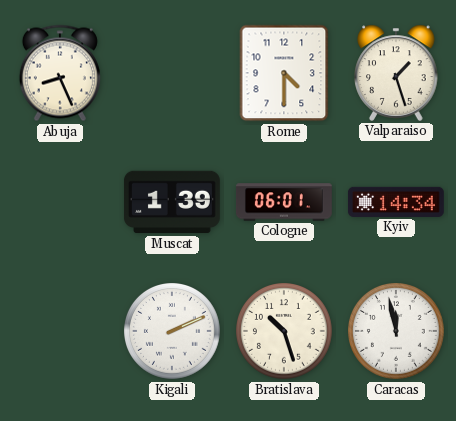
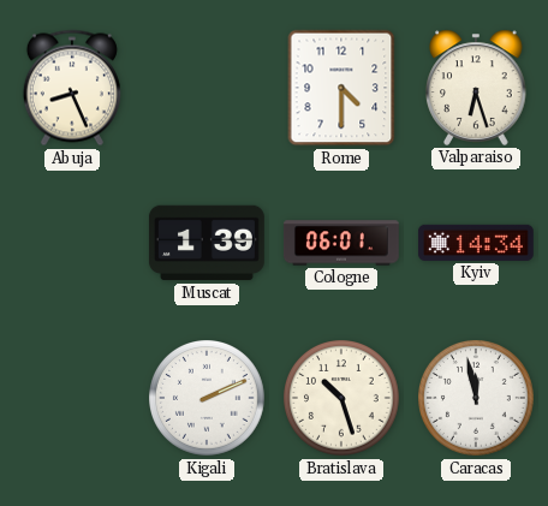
Valparaiso: 1:27 -> 6:27
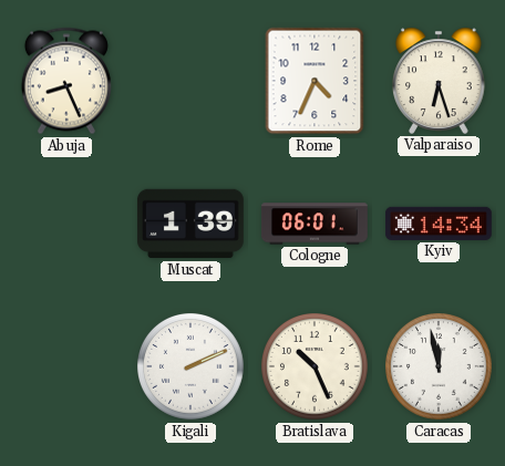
Rome: 4:30 -> 4:34
Bratislava: 10:27 -> 10:26
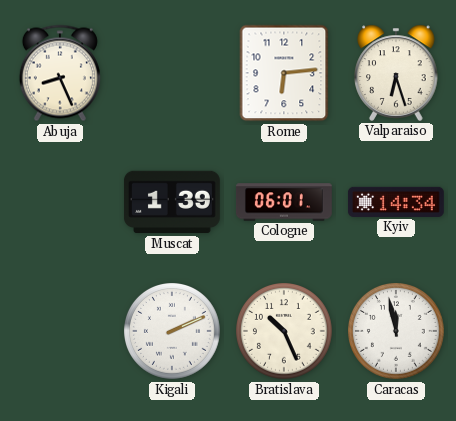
Rome: 4:34 -> 6:14
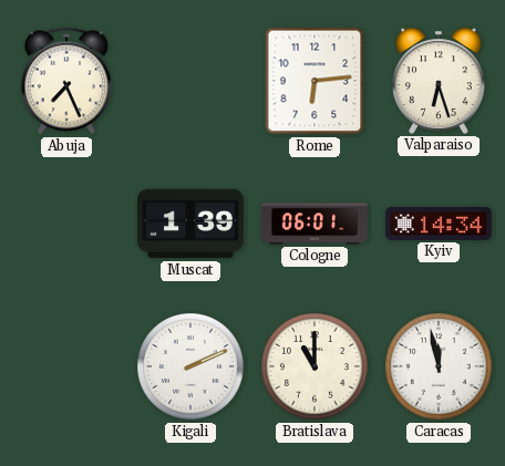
Abuja: 8:26 -> 7:26
Bratislava: 10:26 -> 11:00
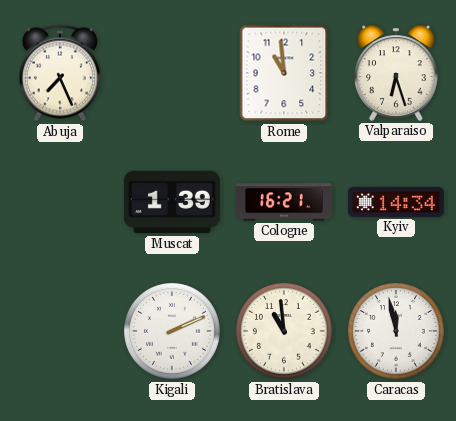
Rome: 6:14 -> 10:59
Cologne: 06:01 -> 16:21
Bratislava: 11:00 -> 10:59
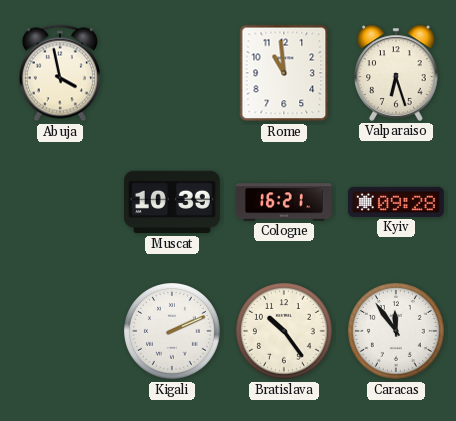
Abuja: 7:26 -> 3:58
Muscat: 1:39 -> 10:39
Kyiv: 14:34 -> 09:28
Bratislava: 10:59 -> 10:24
Caracas: 11:58 -> 11:54
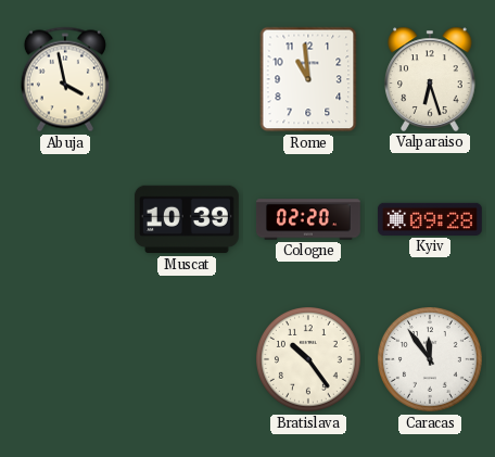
Cologne: 16:21 -> 02:20
Kigali: 2:11 -> none
